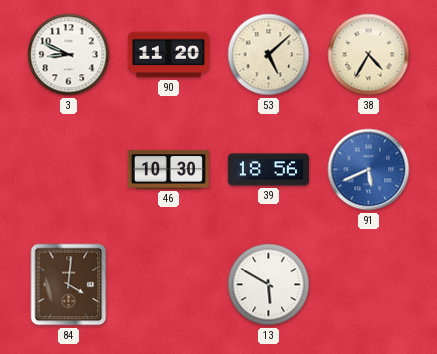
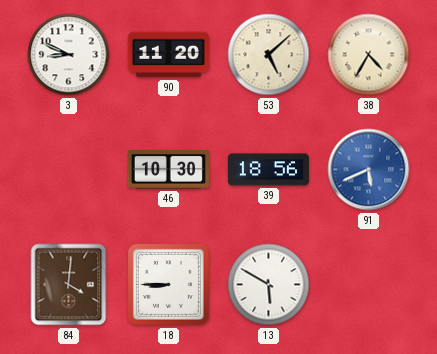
18: none -> 8:45
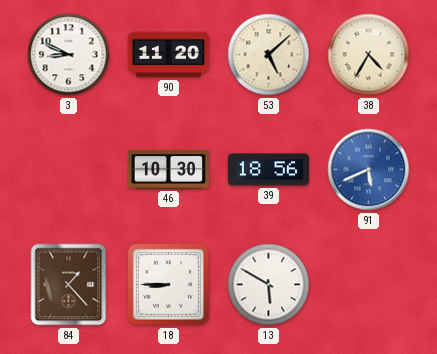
84: 4:01 -> 1:23
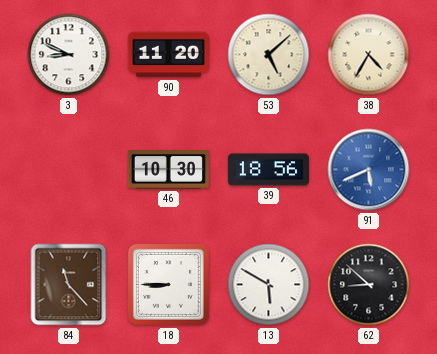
84: 1:23 -> 11:23
62: none -> 8:52
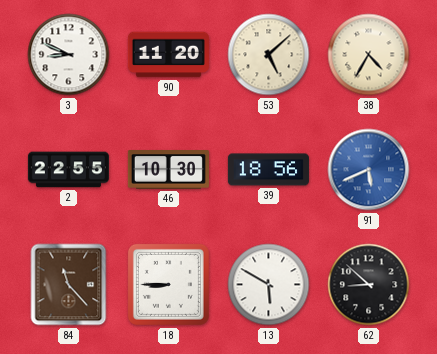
2: none -> 22:55
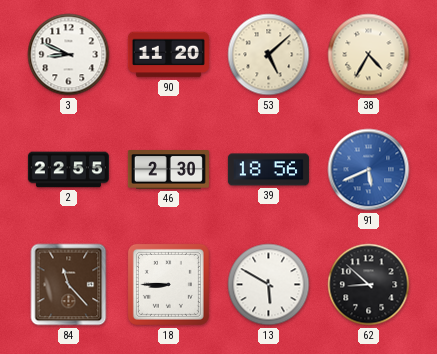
46: 10:30 -> 2:30
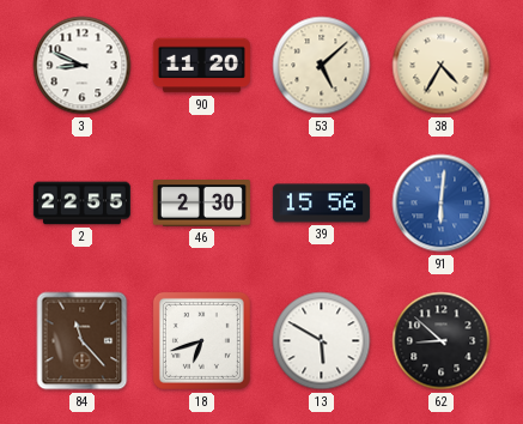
39: 18:56 -> 15:56
91: 5:41 -> 6:01
18: 8:45 -> 6:42
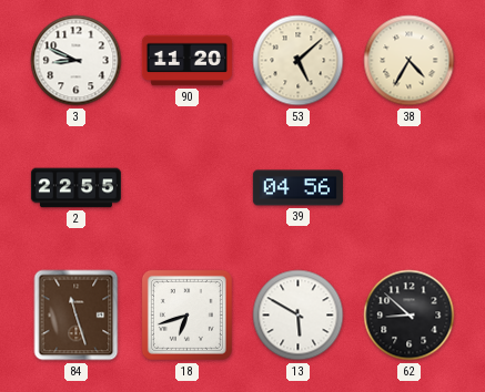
46: 2:30 -> none
39: 15:56 -> 04:56
91: 6:01 -> none
84: 11:23 -> 11:27
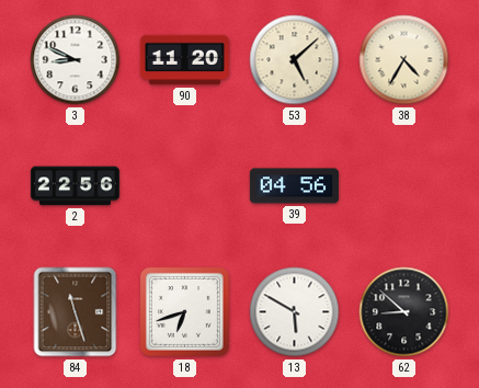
2: 22:55 -> 22:56
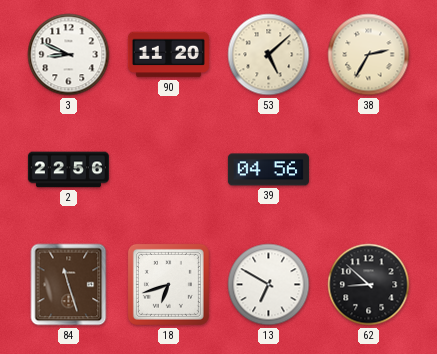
38: 4:35 -> 2:35
13: 5:50 -> 6:50
